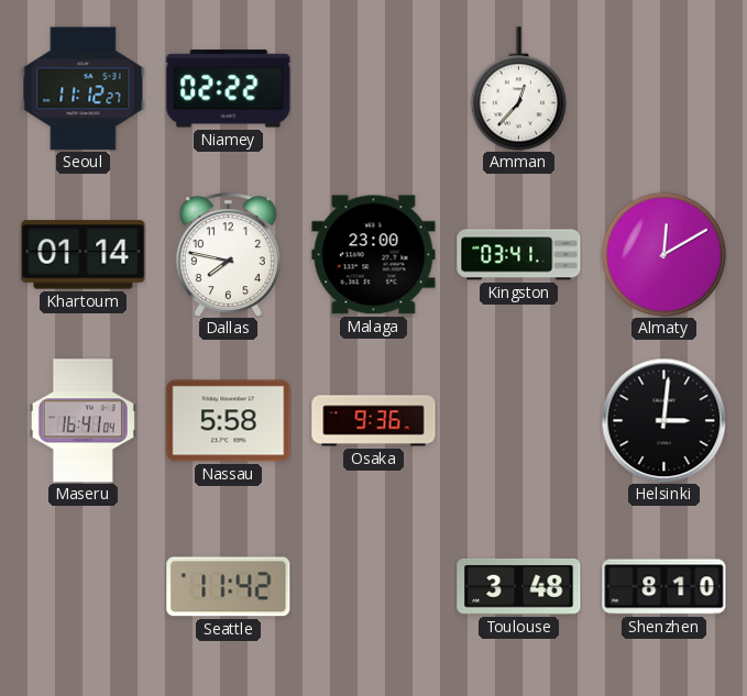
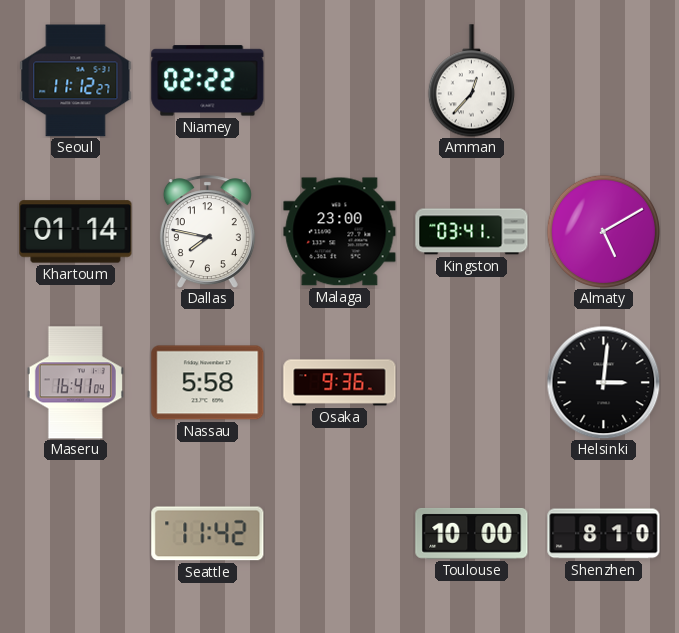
Almaty: 12:10 -> 5:10
Toulouse: 3:48 -> 10:00
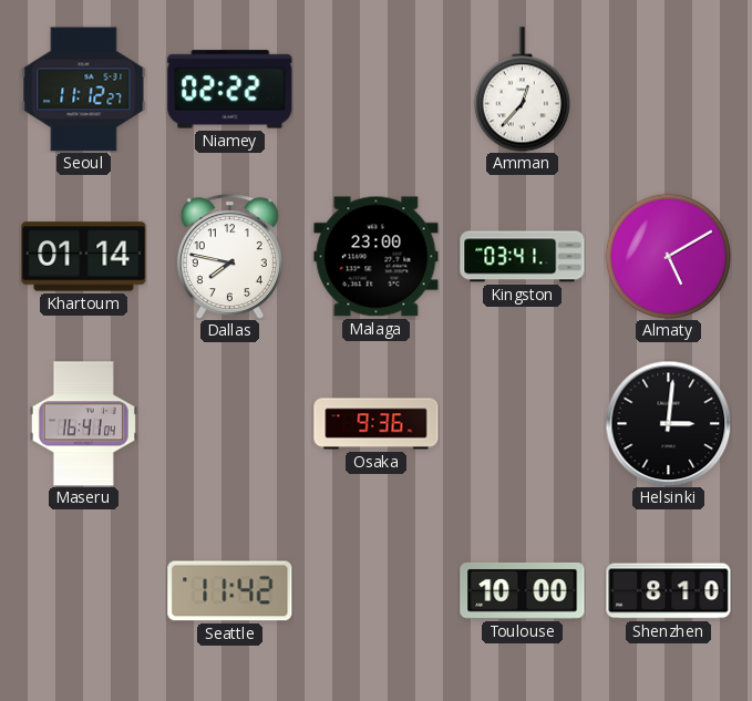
Nassau: 5:58 -> none
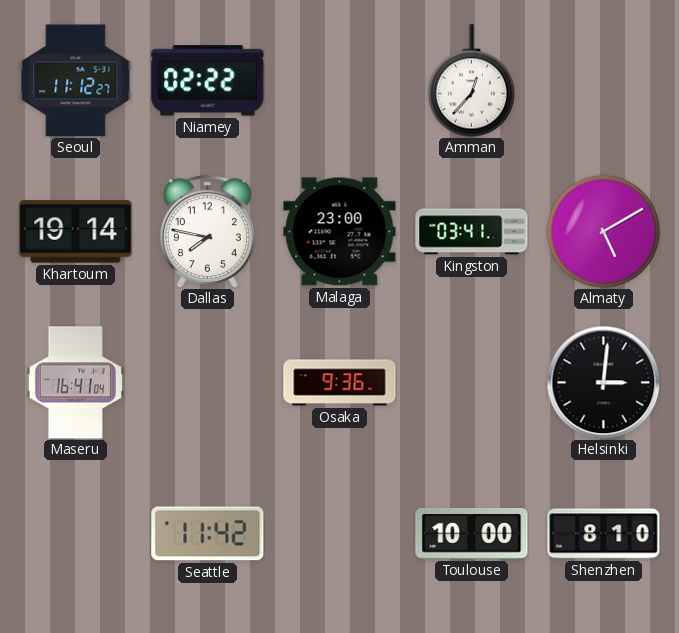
Khartoum: 01:14 -> 19:14
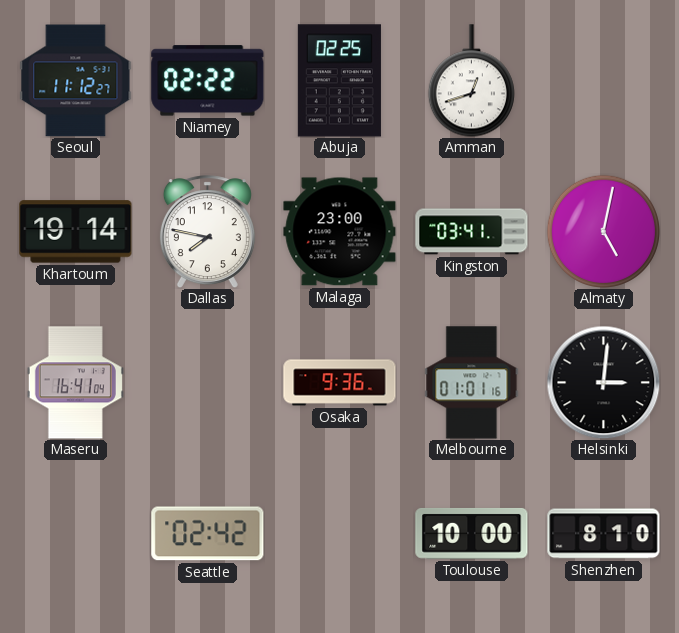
Abuja: none -> 02:25
Amman: 12:37 -> 12:42
Almaty: 5:10 -> 5:02
Melbourne: none -> 01:01
Seattle: 11:42 -> 02:42
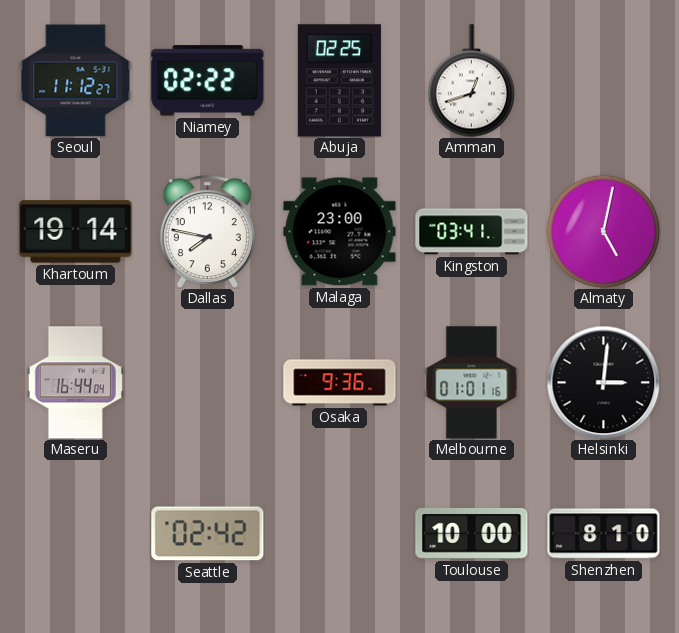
Maseru: 16:41 -> 16:44
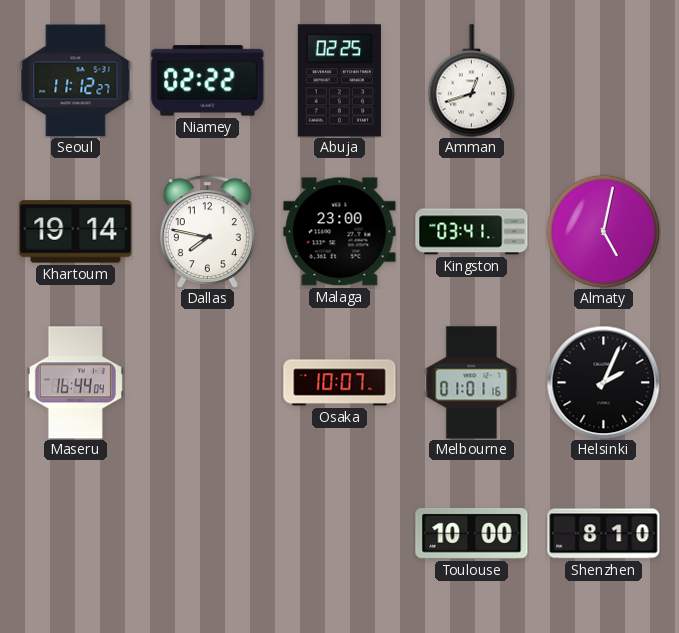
Osaka: 9:36 -> 10:07
Helsinki: 3:01 -> 2:04
Seattle: 02:42 -> none
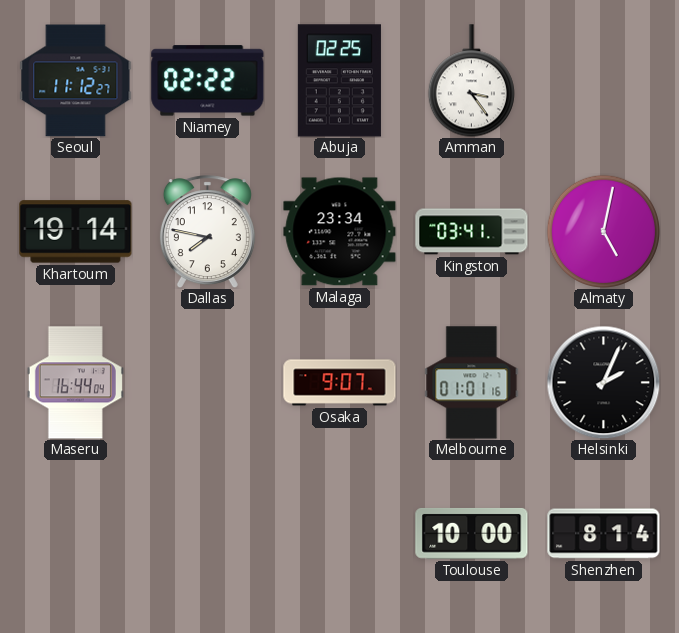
Amman: 12:42 -> 3:24
Malaga: 23:00 -> 23:34
Osaka: 10:07 -> 9:07
Shenzhen: 8:10 -> 8:14
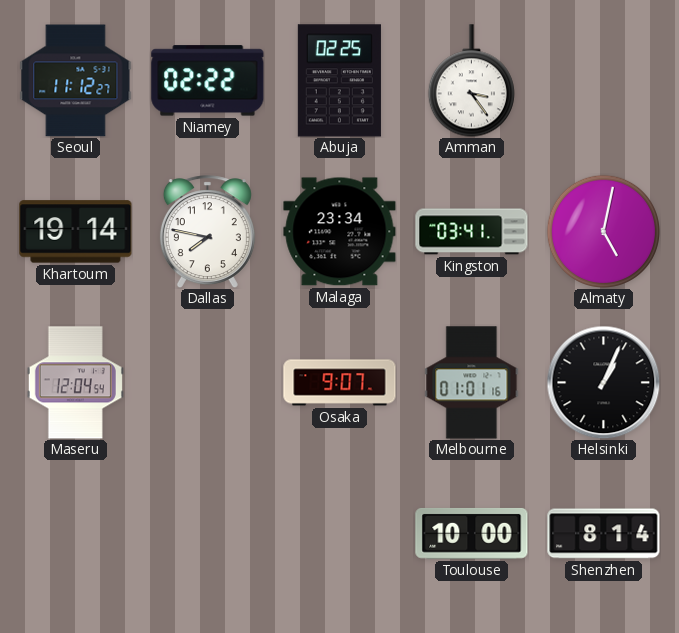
Maseru: 16:44 -> 12:04
Helsinki: 2:04 -> 1:04
